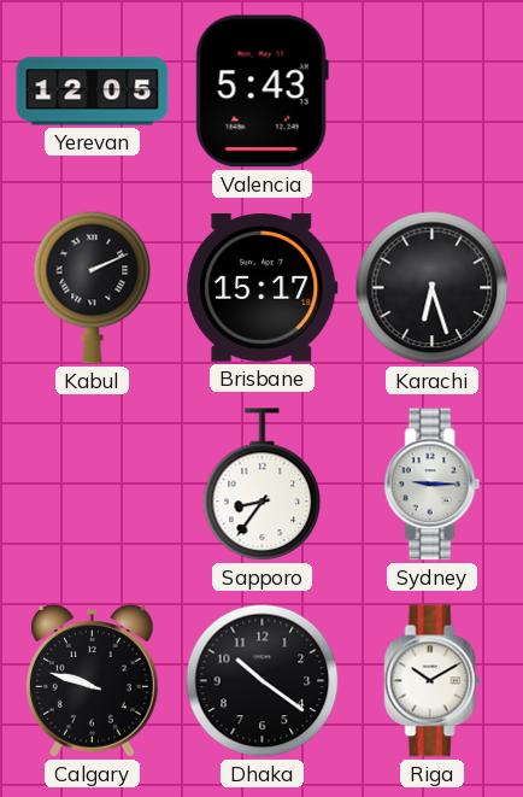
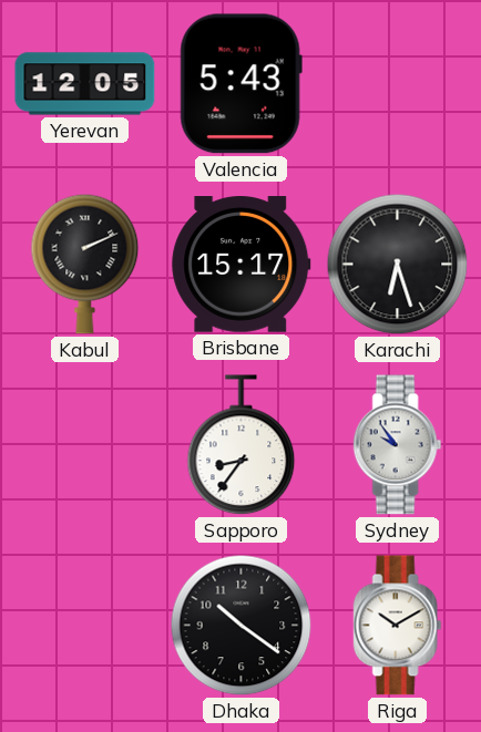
Sydney: 9:15 -> 9:54
Calgary: 9:48 -> none
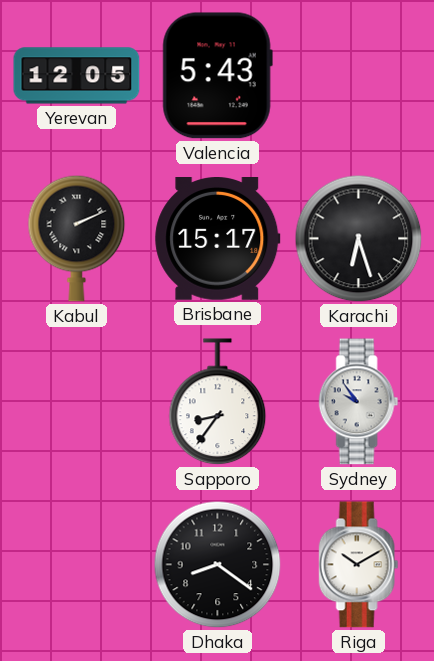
Dhaka: 10:21 -> 8:21
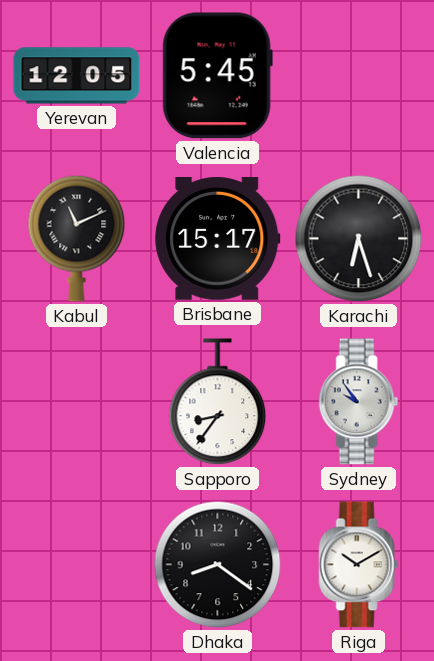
Valencia: 5:43 -> 5:45
Kabul: 2:11 -> 11:11
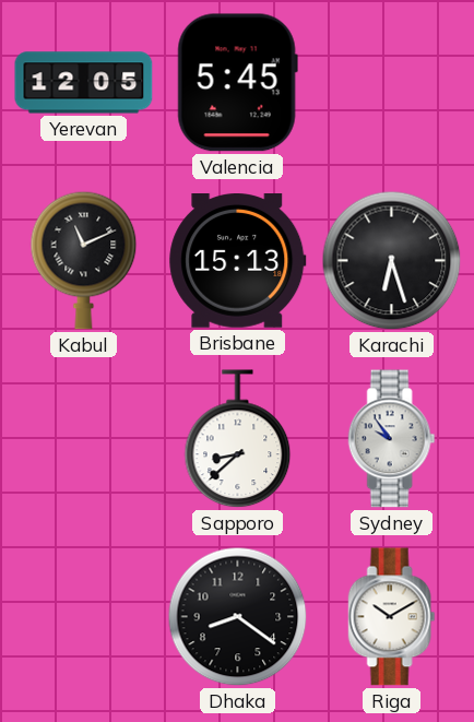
Brisbane: 15:17 -> 15:13
Sapporo: 8:36 -> 8:38
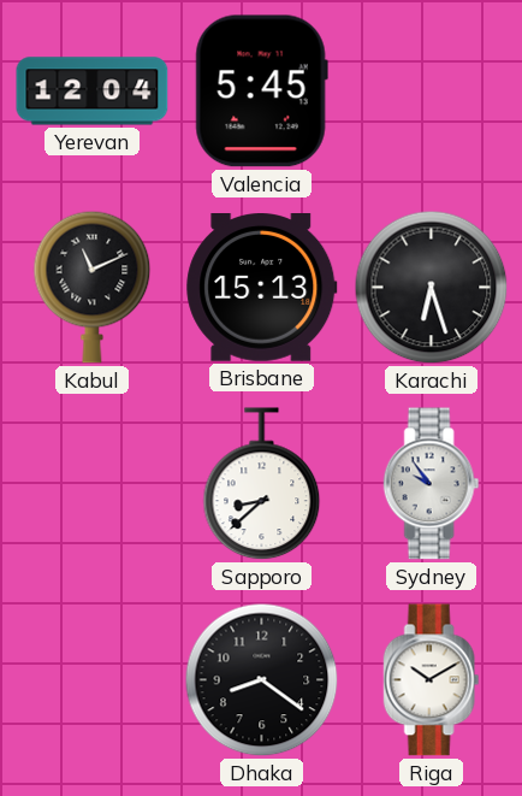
Yerevan: 12:05 -> 12:04
